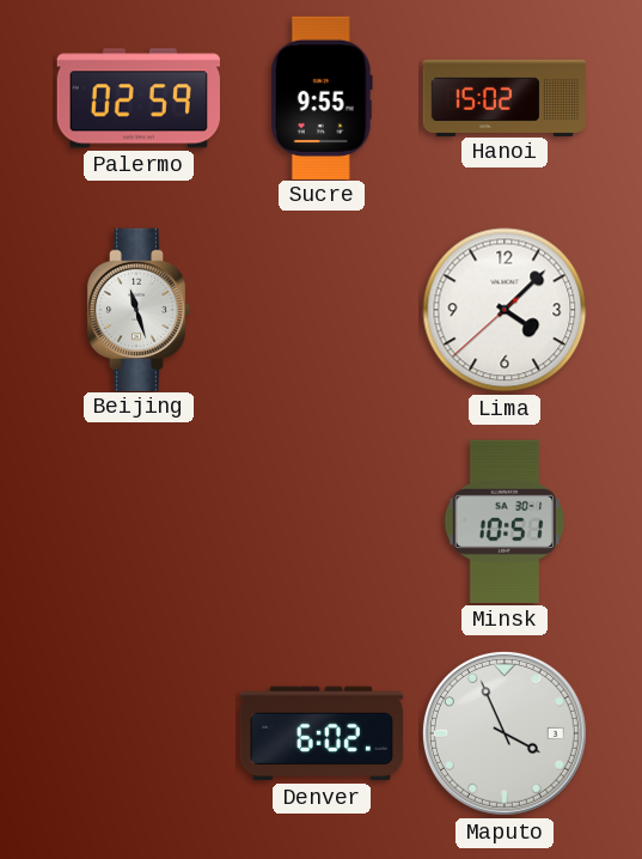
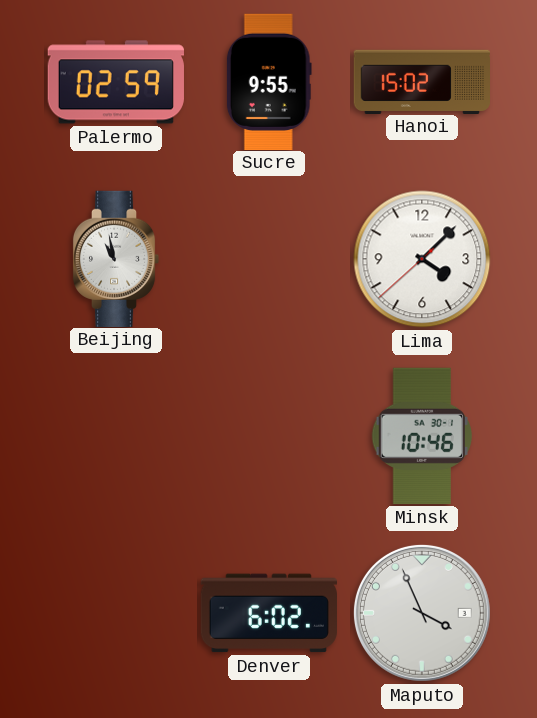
Beijing: 11:27 -> 10:58
Minsk: 10:51 -> 10:46
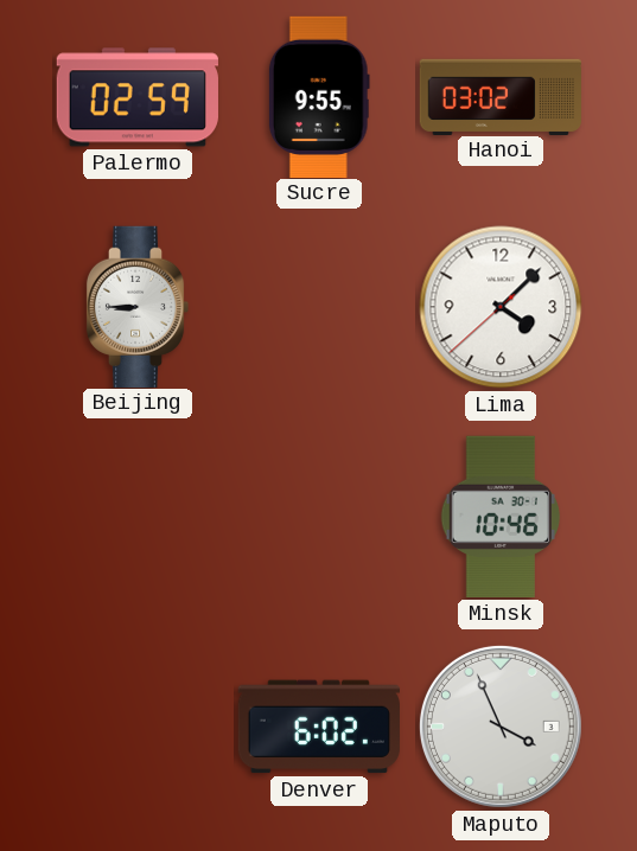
Hanoi: 15:02 -> 03:02
Beijing: 10:58 -> 8:45
